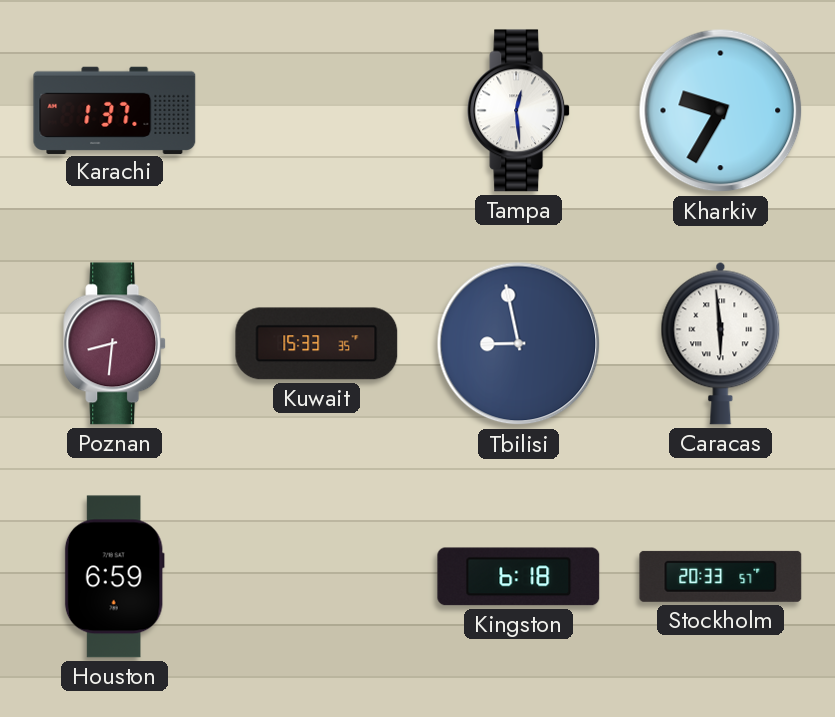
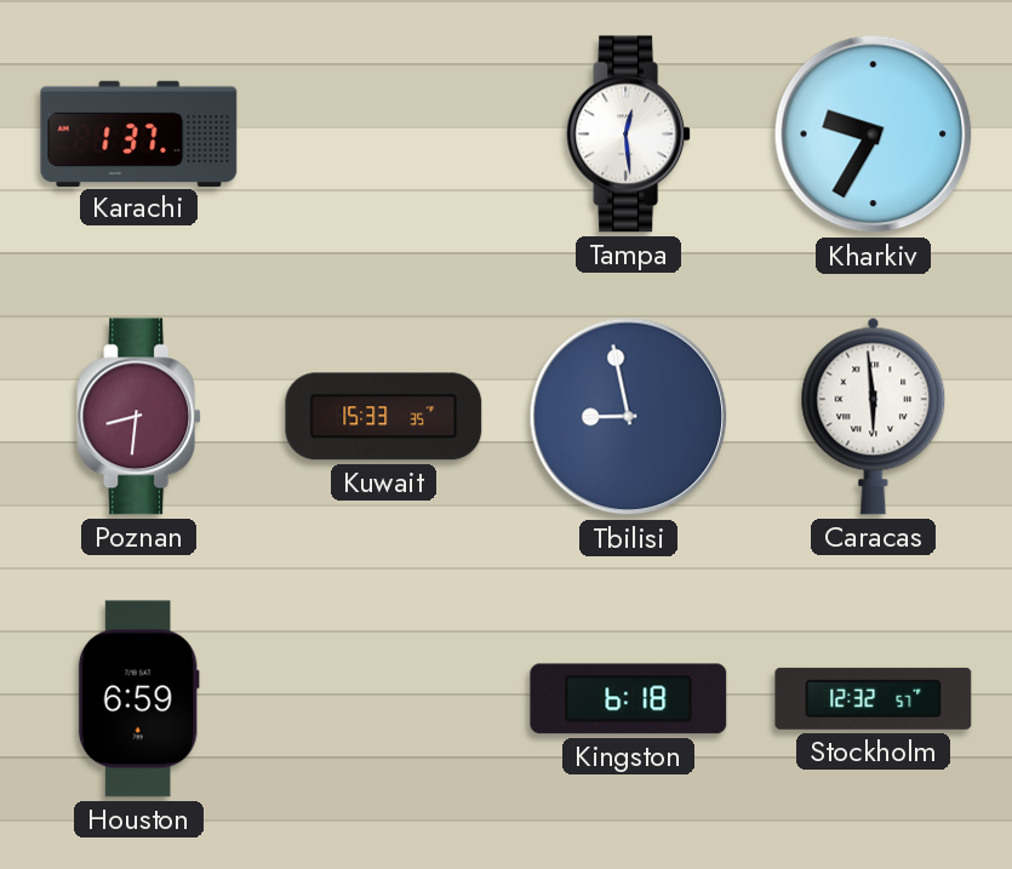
Stockholm: 20:33 -> 12:32
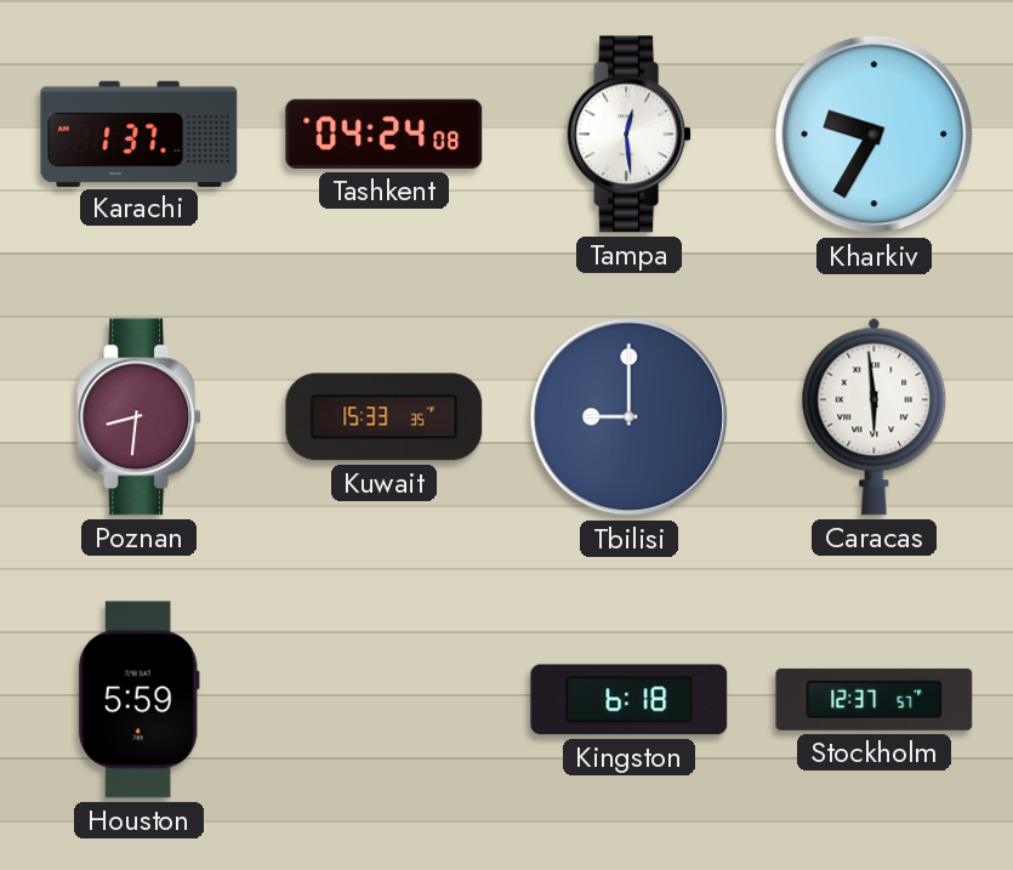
Tashkent: none -> 04:24
Tbilisi: 8:58 -> 9:00
Houston: 6:59 -> 5:59
Stockholm: 12:32 -> 12:37
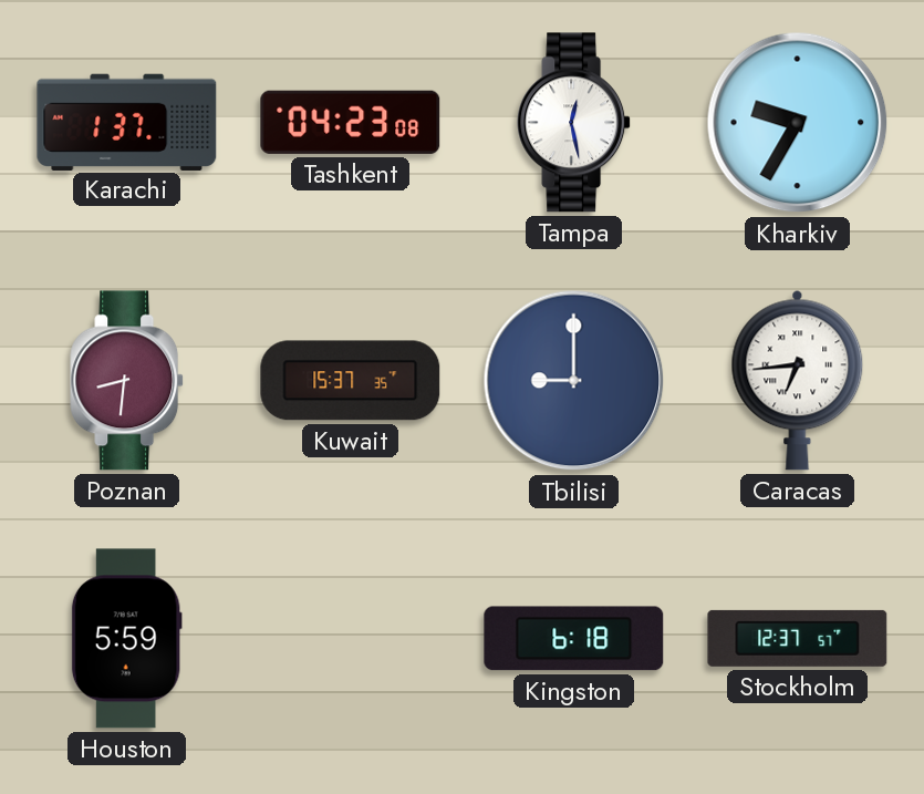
Tashkent: 04:24 -> 04:23
Tampa: 12:29 -> 12:28
Kuwait: 15:33 -> 15:37
Caracas: 5:59 -> 6:44
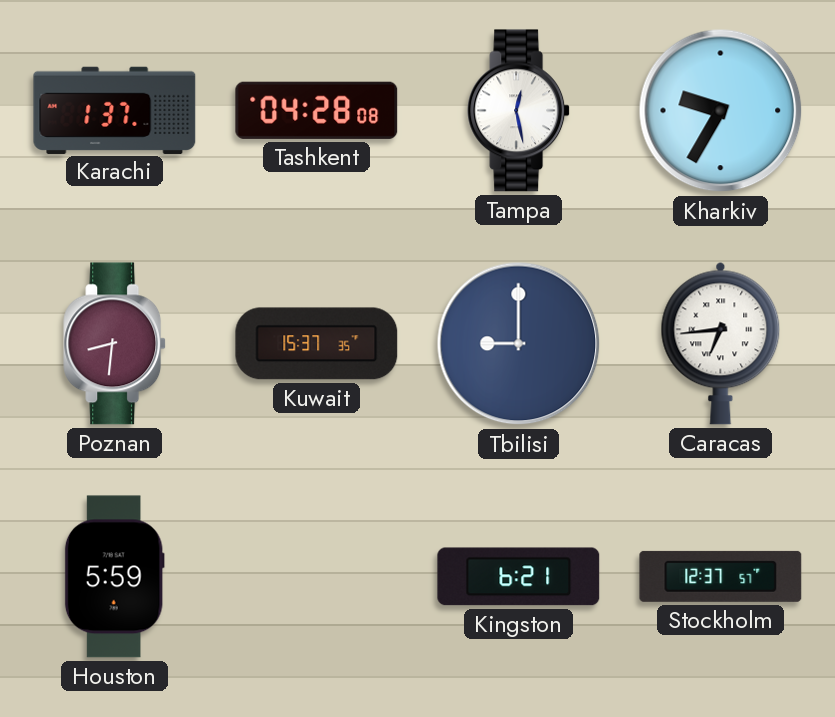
Tashkent: 04:23 -> 04:28
Kingston: 6:18 -> 6:21
